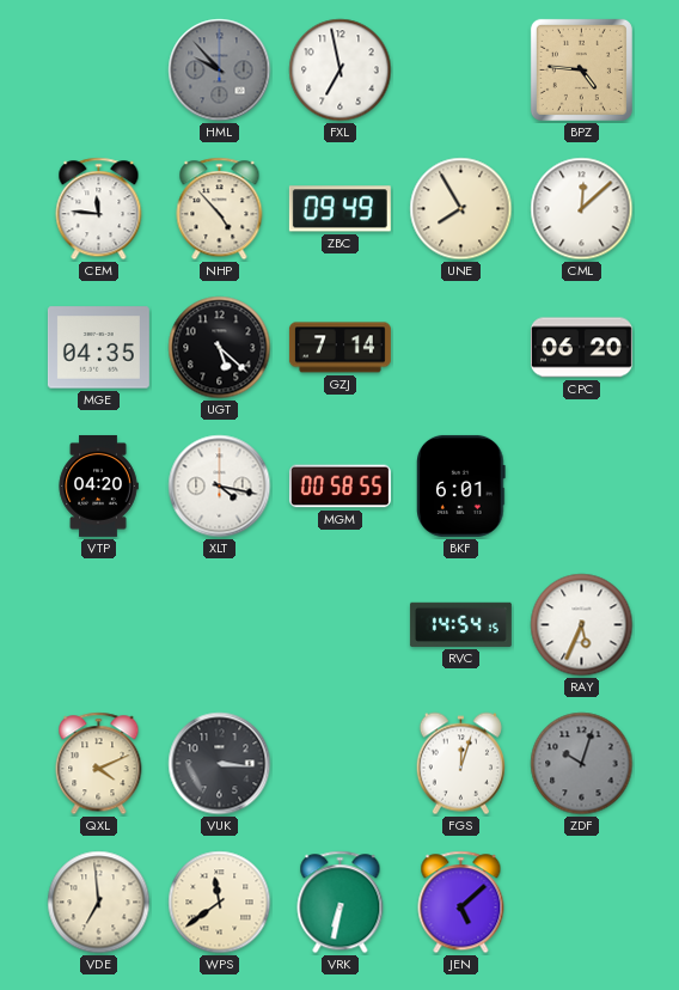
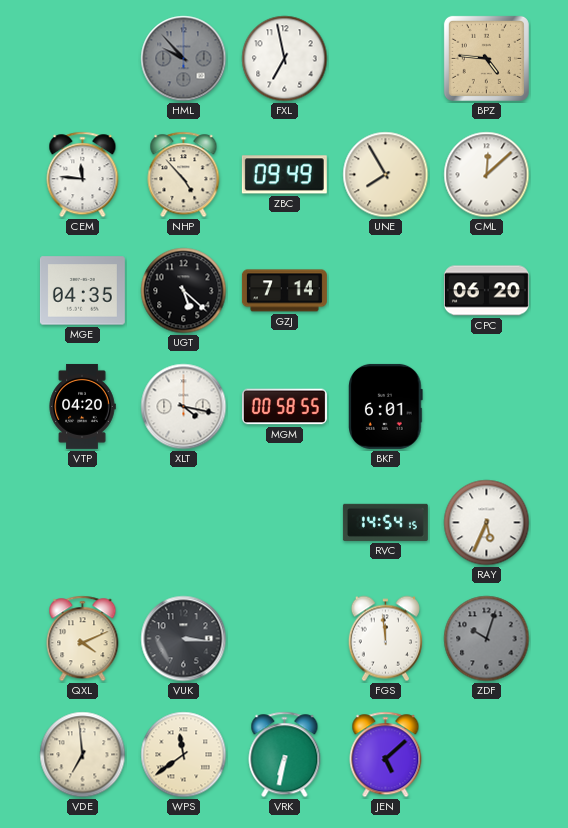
FGS: 12:03 -> 11:59
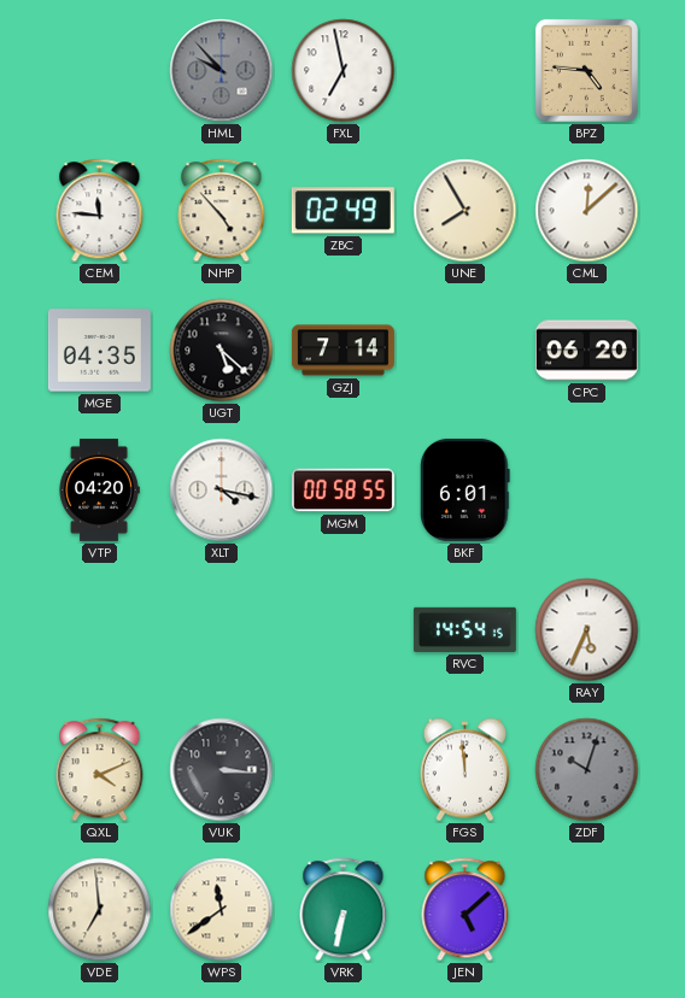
ZBC: 09:49 -> 02:49
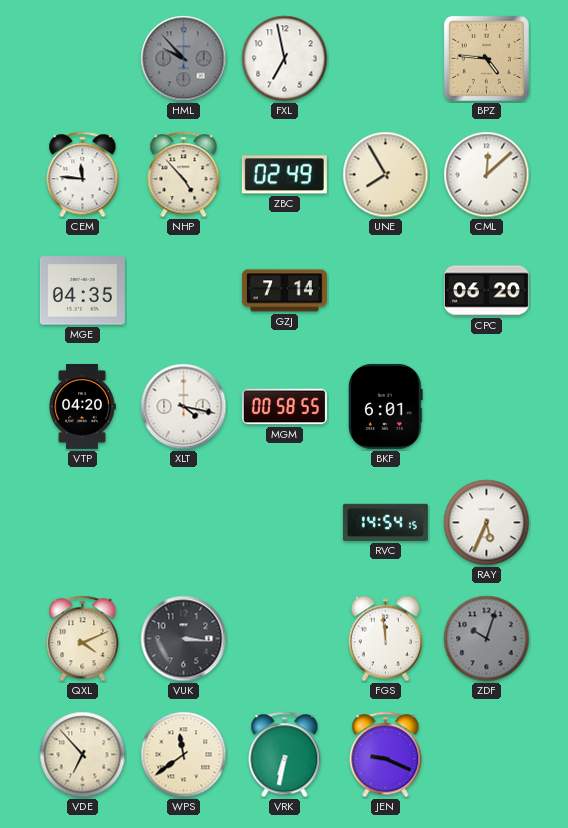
UGT: 5:22 -> none
VDE: 6:59 -> 6:53
JEN: 5:08 -> 9:19
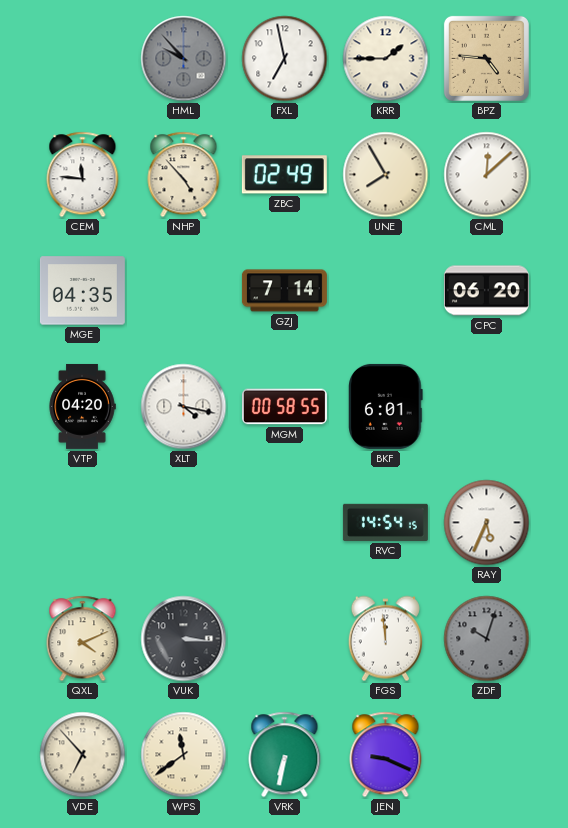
KRR: none -> 1:45
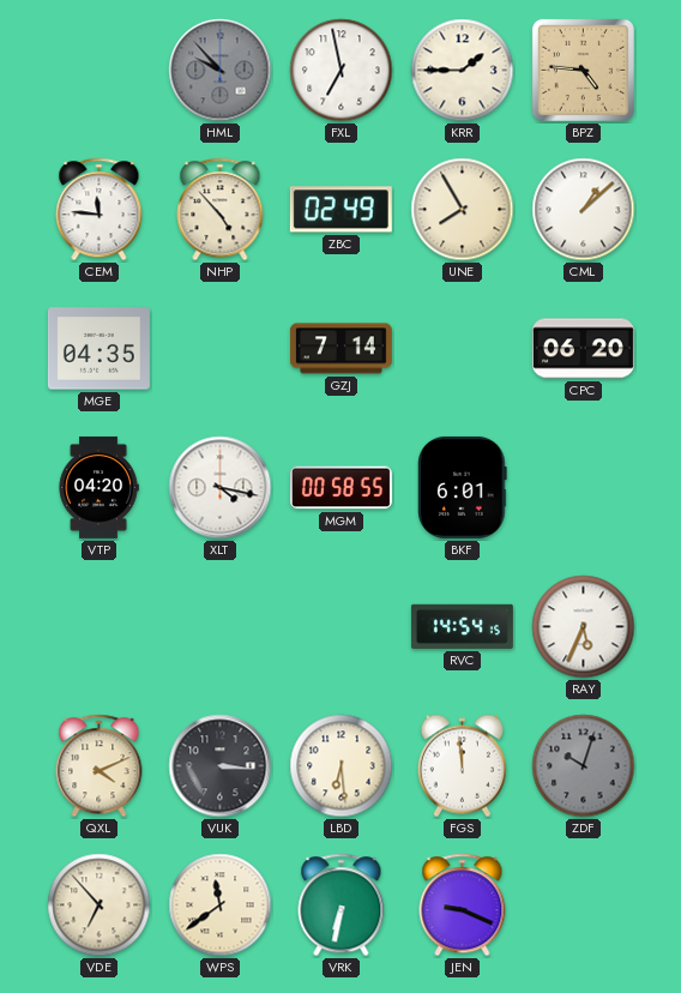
CML: 12:08 -> 1:08
LBD: none -> 6:29
